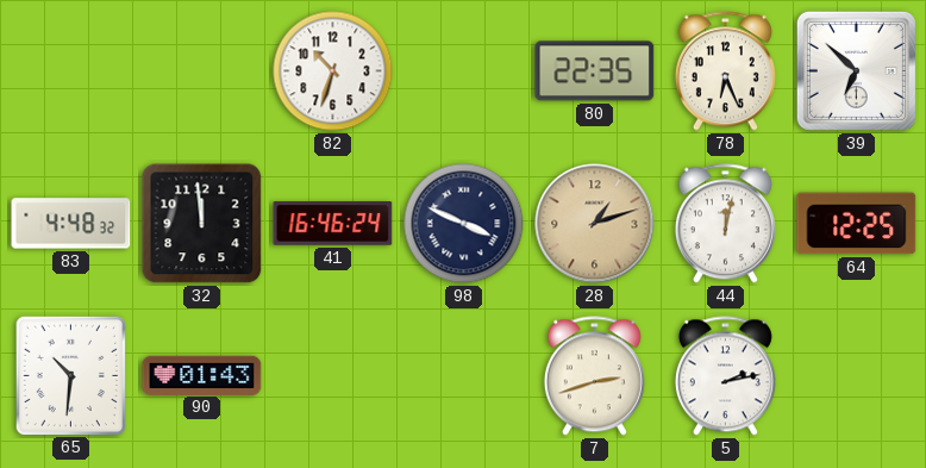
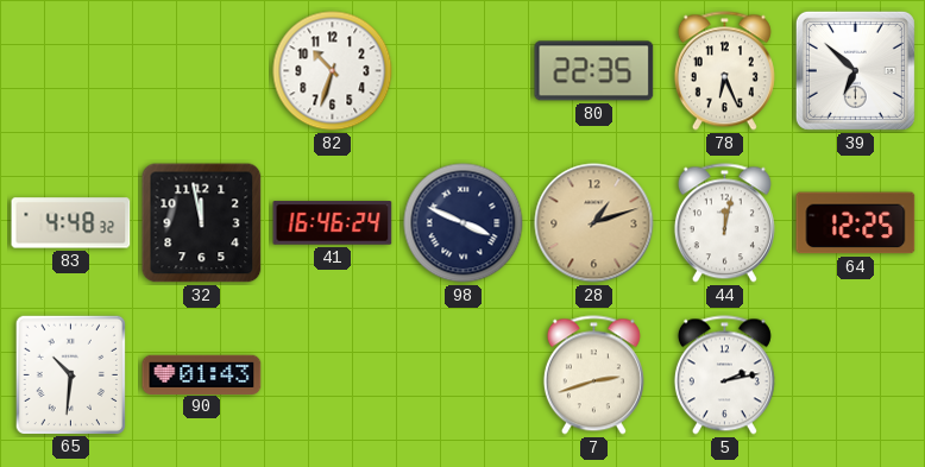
32: 11:59 -> 11:58
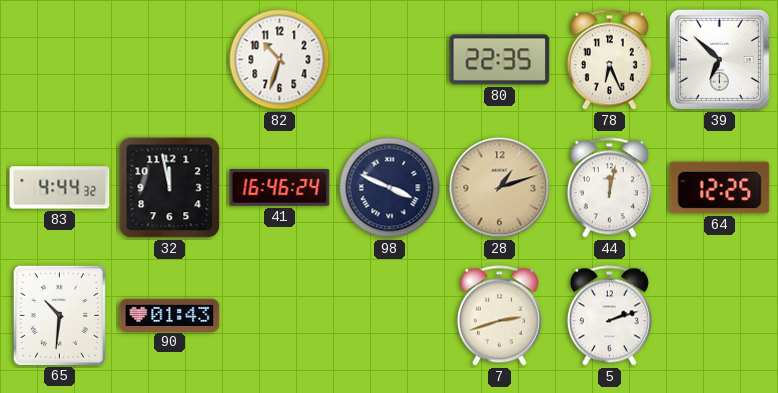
83: 4:48 -> 4:44
5: 2:13 -> 2:12
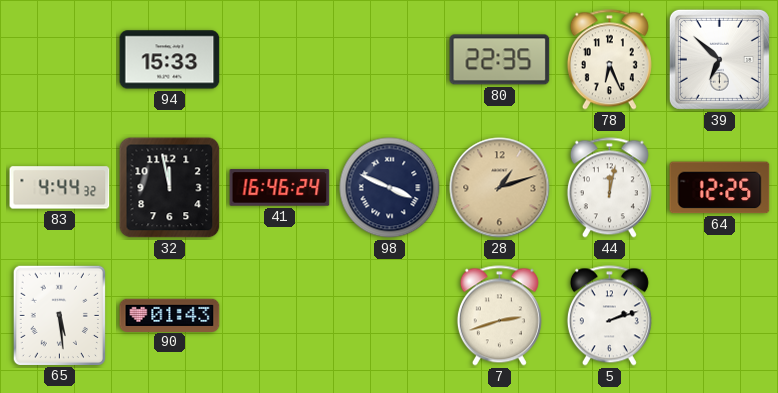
94: none -> 15:33
82: 10:33 -> none
65: 10:31 -> 5:29
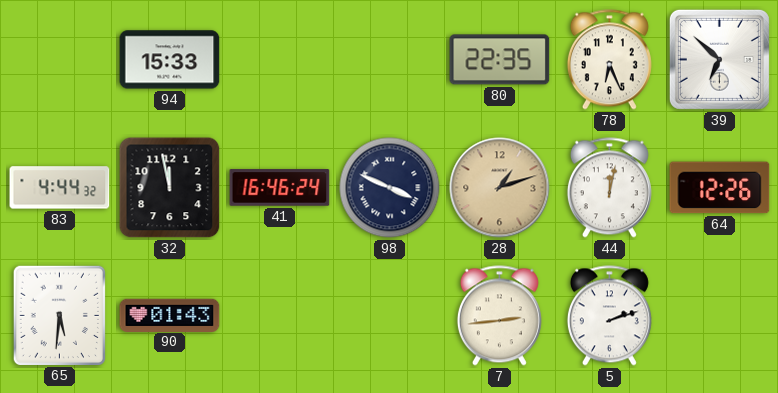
64: 12:25 -> 12:26
65: 5:29 -> 5:31
7: 2:42 -> 2:44
